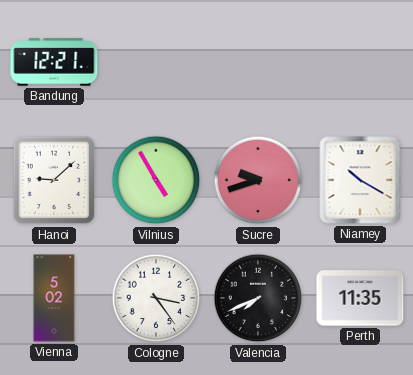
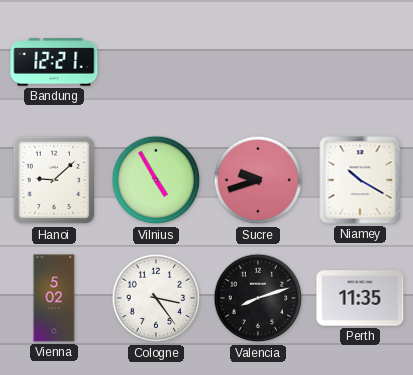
Valencia: 7:41 -> 8:12
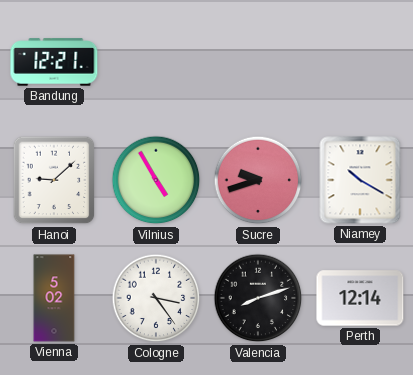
Perth: 11:35 -> 12:14
